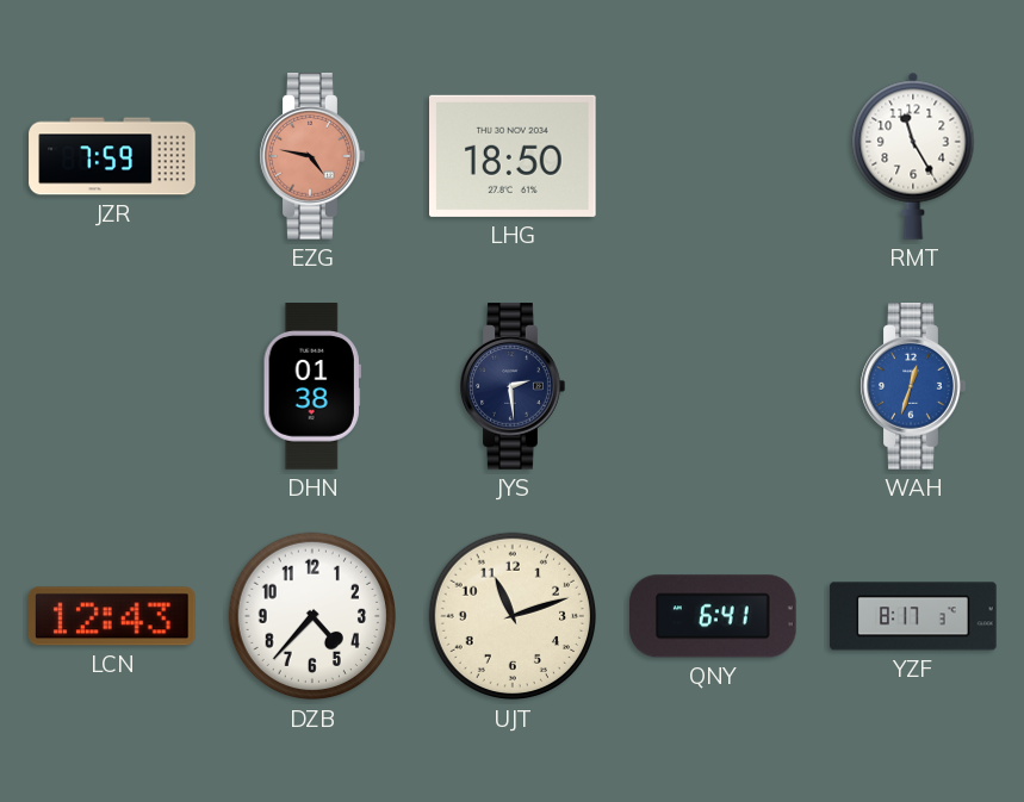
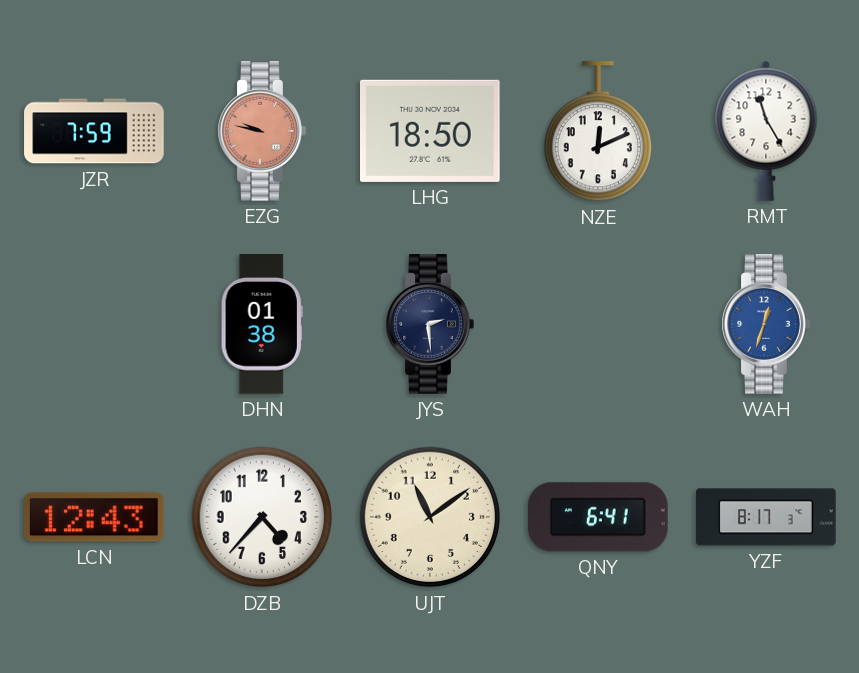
EZG: 4:47 -> 9:47
NZE: none -> 12:11
UJT: 11:12 -> 11:09
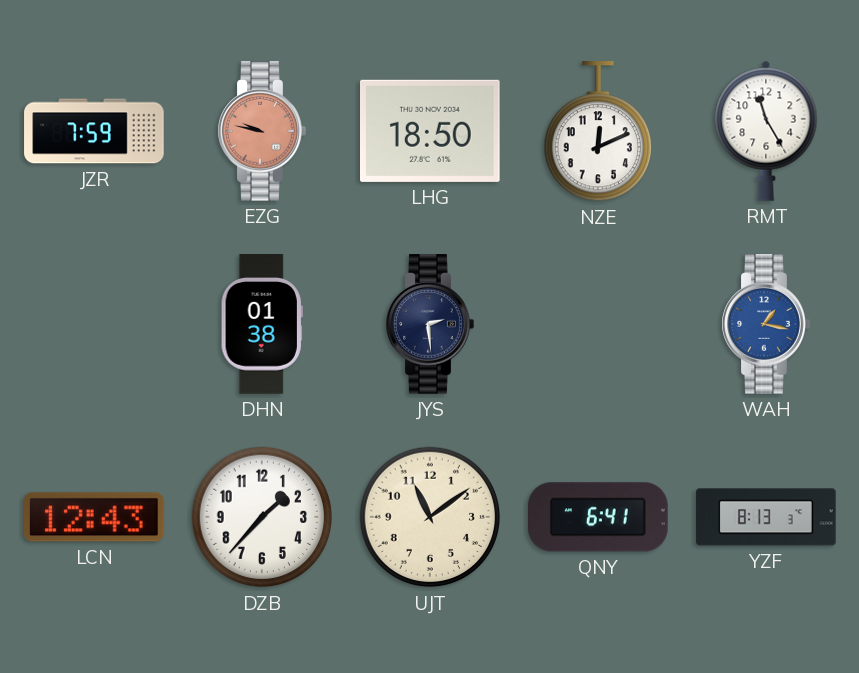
WAH: 12:33 -> 1:17
DZB: 4:37 -> 1:37
YZF: 8:17 -> 8:13
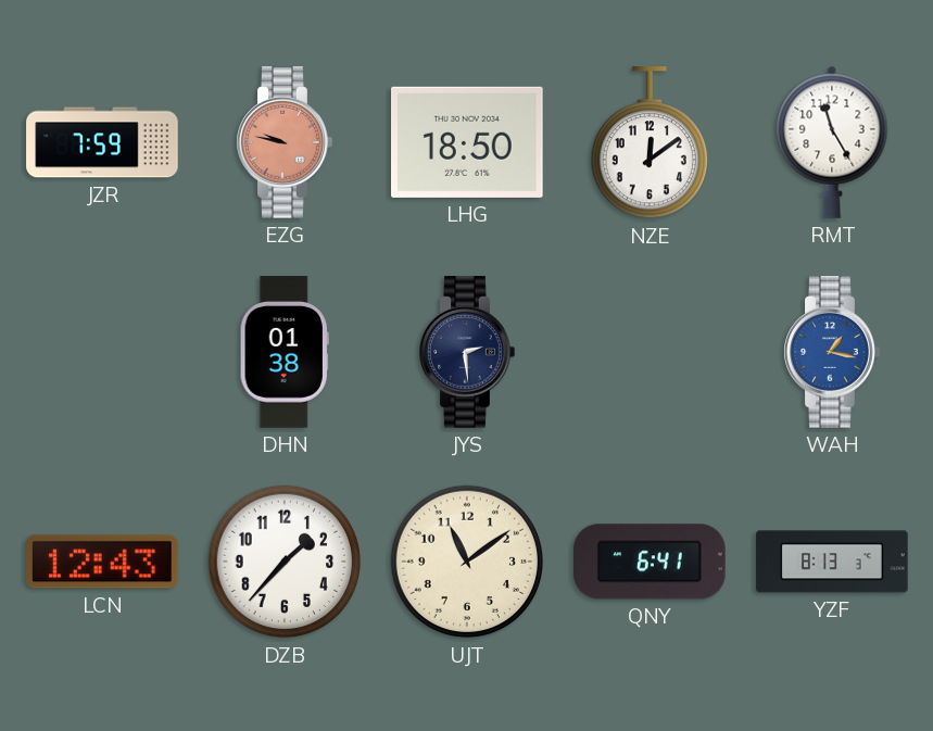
NZE: 12:11 -> 12:09
